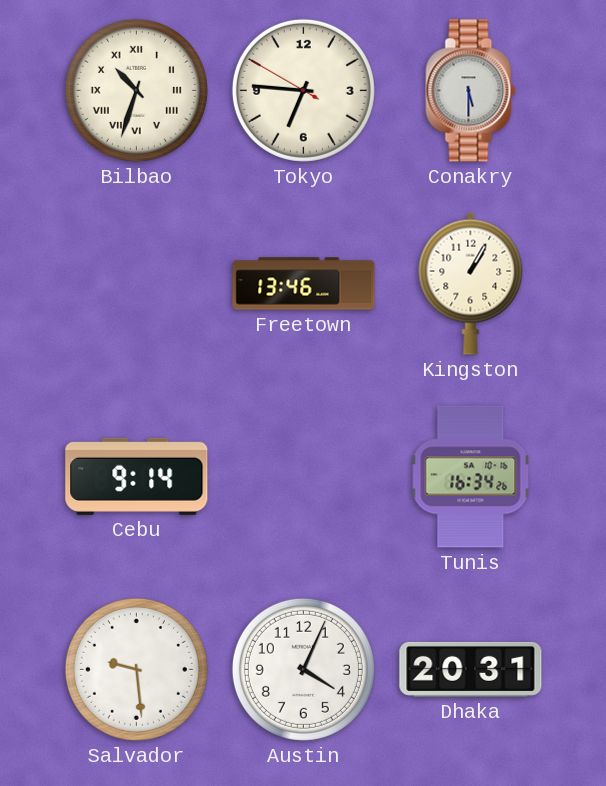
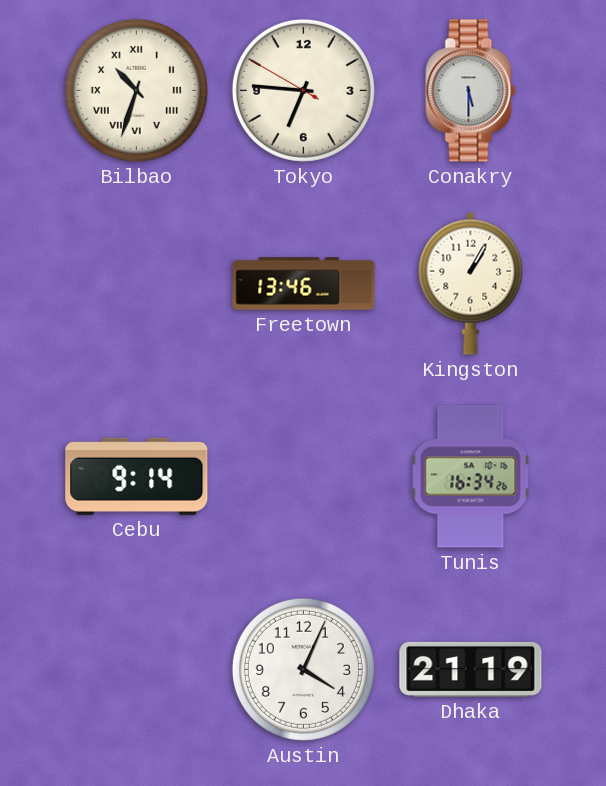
Salvador: 9:29 -> none
Dhaka: 20:31 -> 21:19
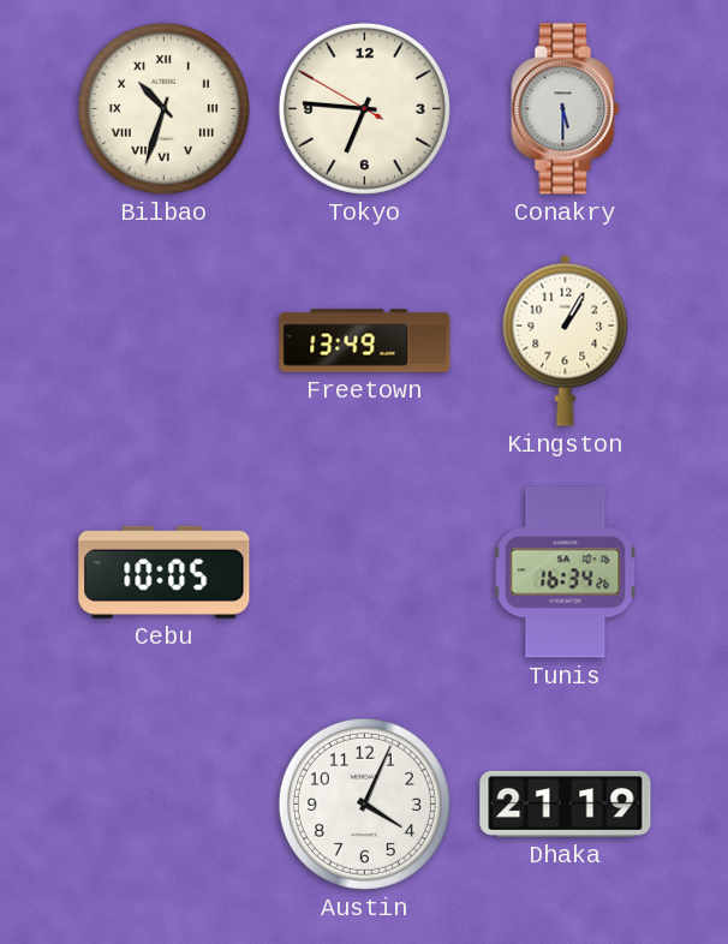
Freetown: 13:46 -> 13:49
Cebu: 9:14 -> 10:05
